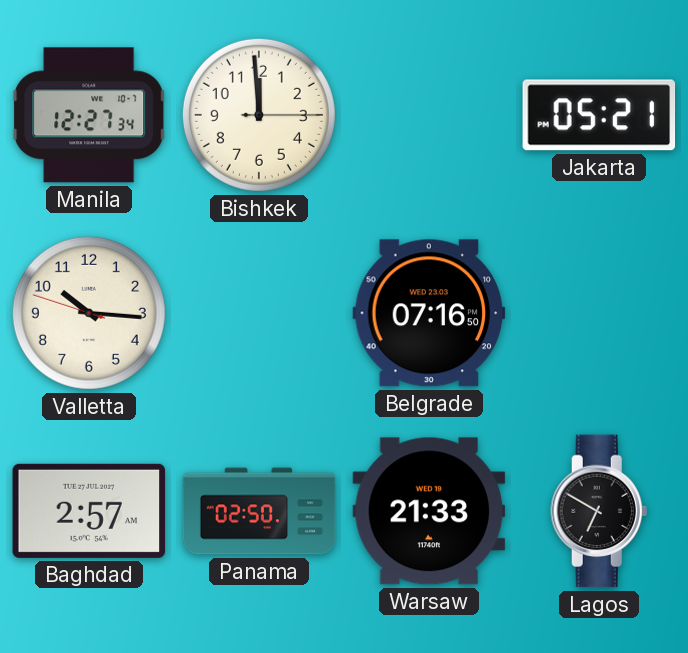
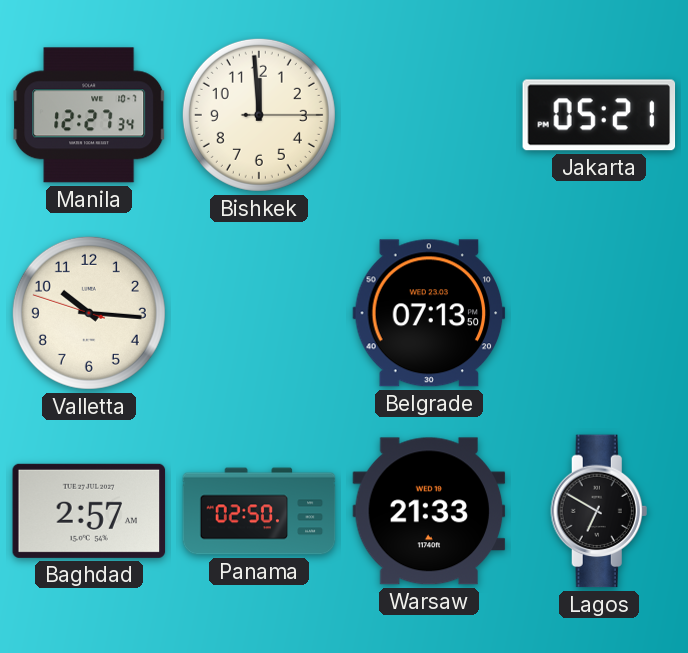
Belgrade: 07:16 -> 07:13
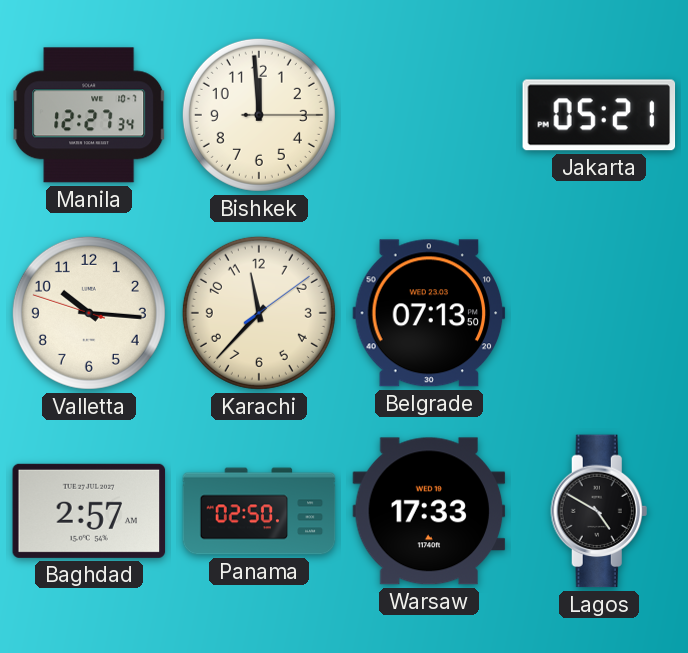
Karachi: none -> 11:37
Warsaw: 21:33 -> 17:33
Lagos: 6:50 -> 4:50
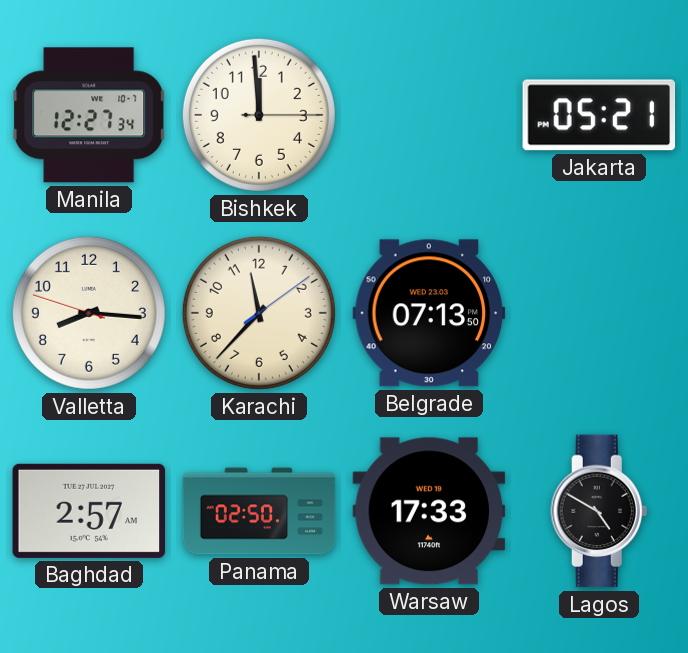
Valletta: 10:15 -> 8:15
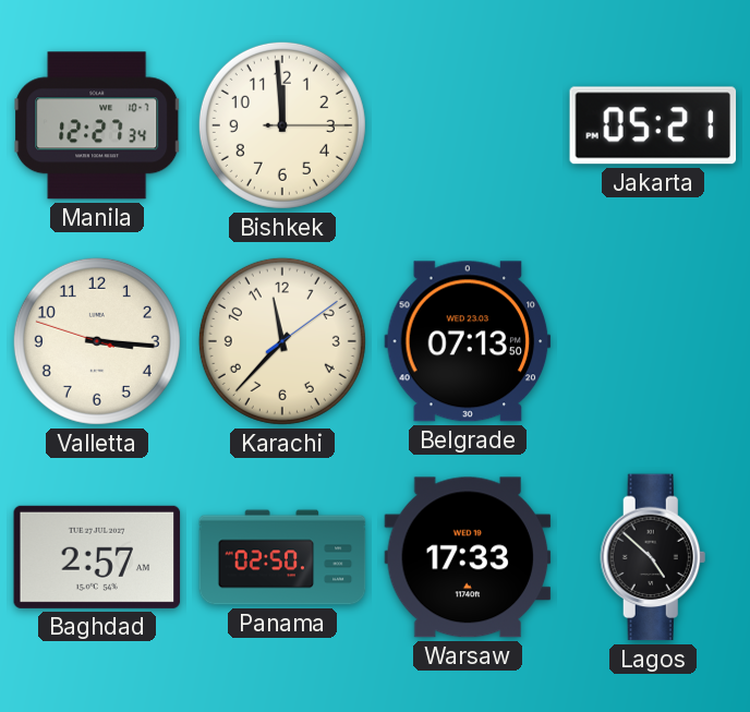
Valletta: 8:15 -> 3:15
Lagos: 4:50 -> 4:52
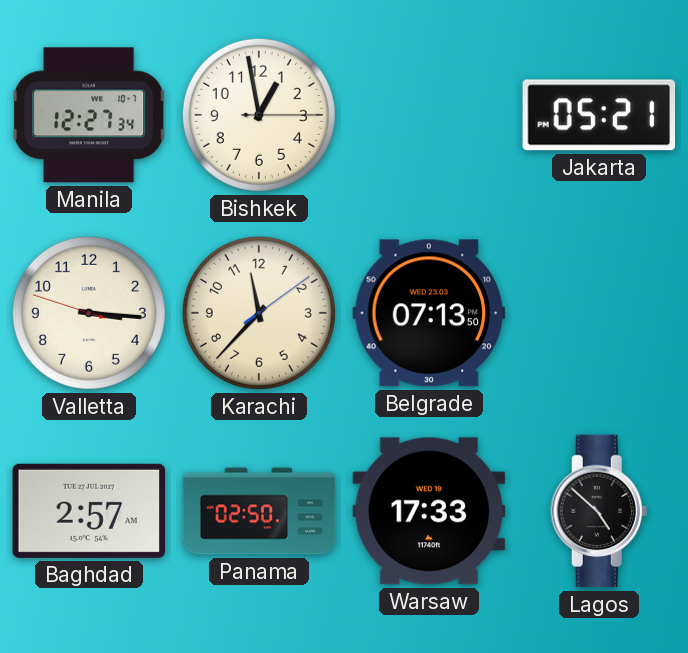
Bishkek: 11:59 -> 12:58
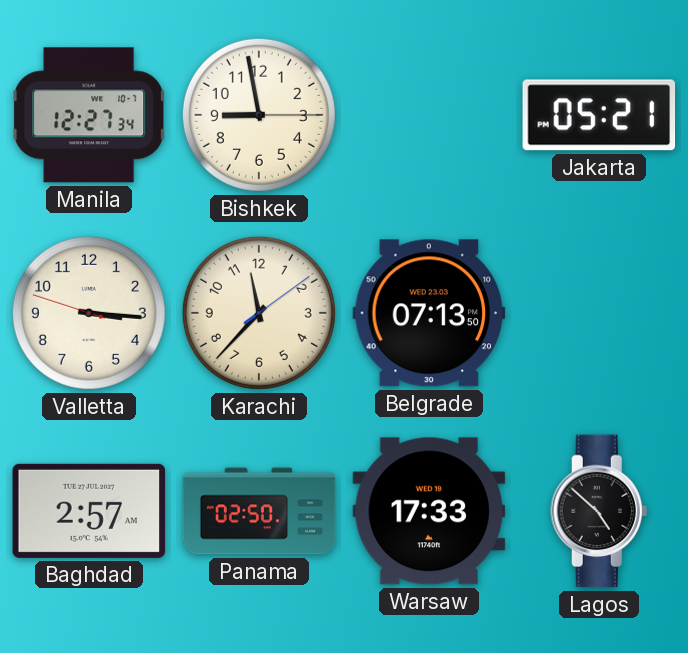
Bishkek: 12:58 -> 8:58
